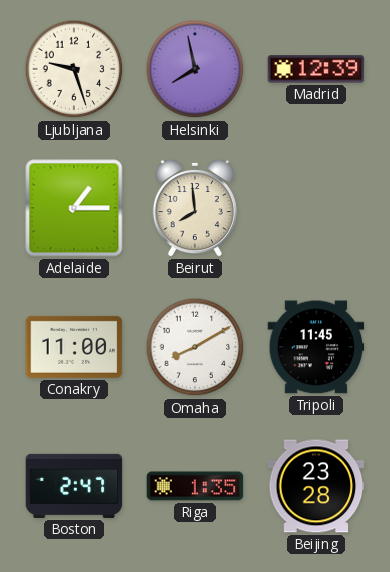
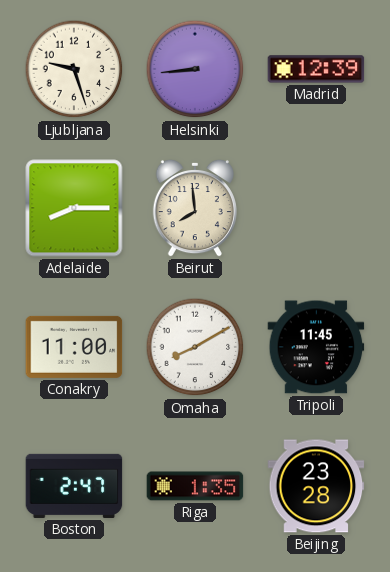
Helsinki: 7:58 -> 8:44
Adelaide: 1:15 -> 8:15
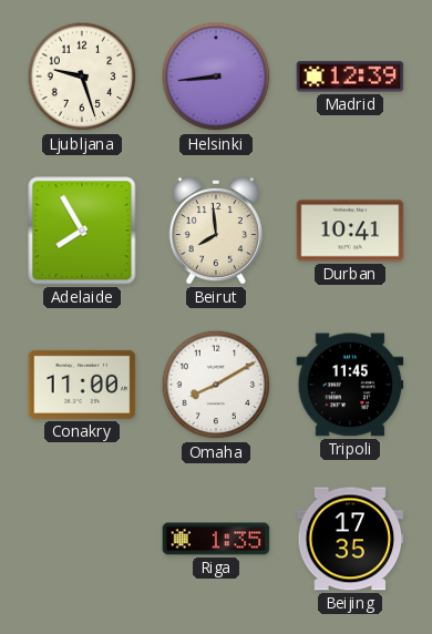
Adelaide: 8:15 -> 7:55
Durban: none -> 10:41
Boston: 2:47 -> none
Beijing: 23:28 -> 17:35
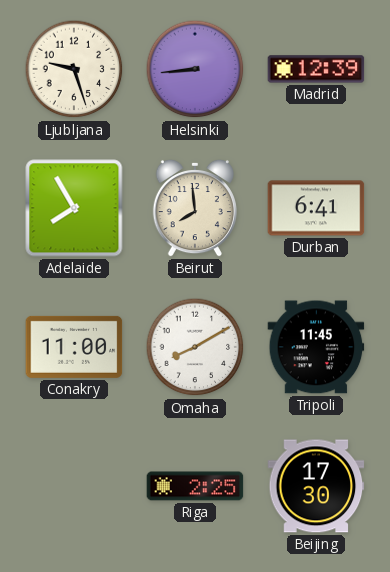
Durban: 10:41 -> 6:41
Riga: 1:35 -> 2:25
Beijing: 17:35 -> 17:30
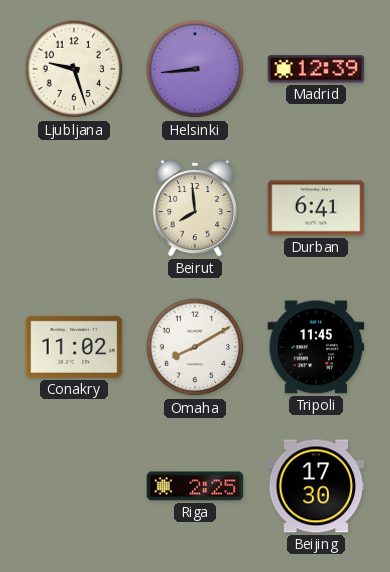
Adelaide: 7:55 -> none
Conakry: 11:00 -> 11:02
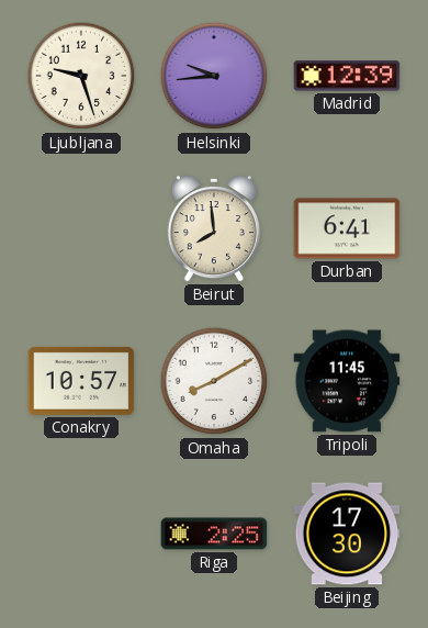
Helsinki: 8:44 -> 9:44
Conakry: 11:02 -> 10:57
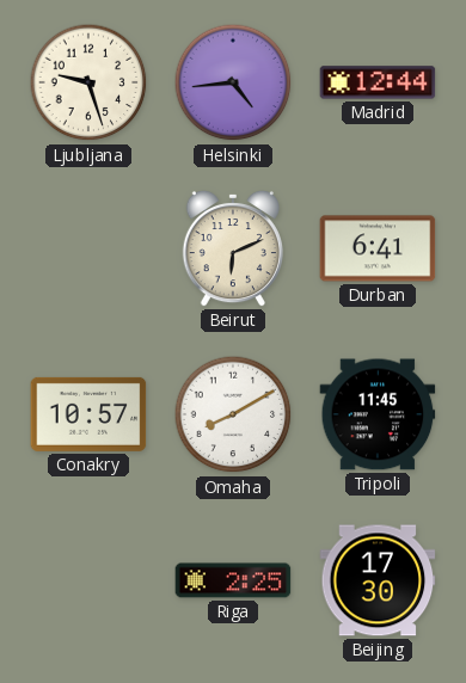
Helsinki: 9:44 -> 4:44
Madrid: 12:39 -> 12:44
Beirut: 7:59 -> 6:11
